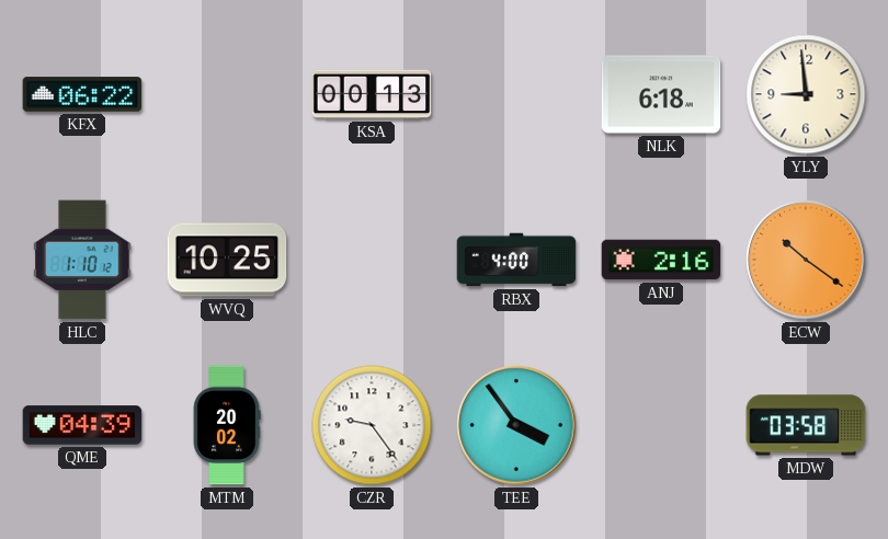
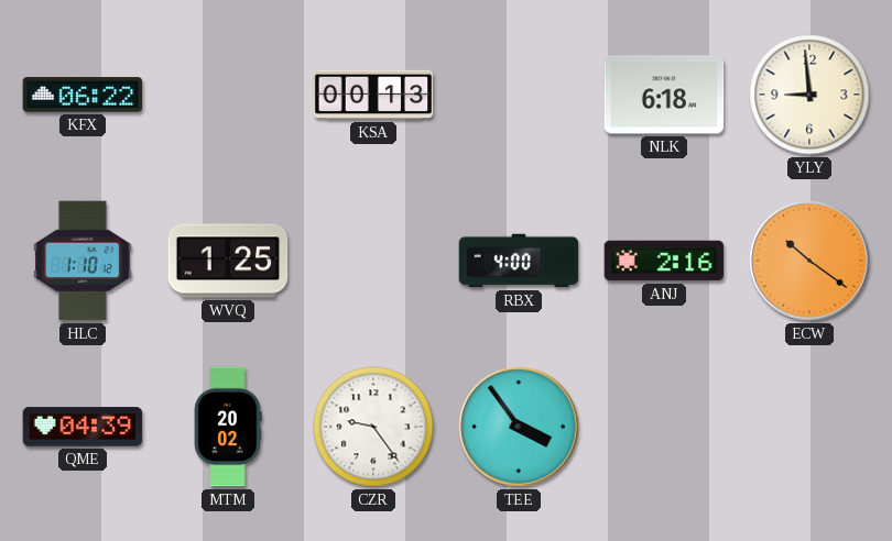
WVQ: 10:25 -> 1:25
MDW: 03:58 -> none
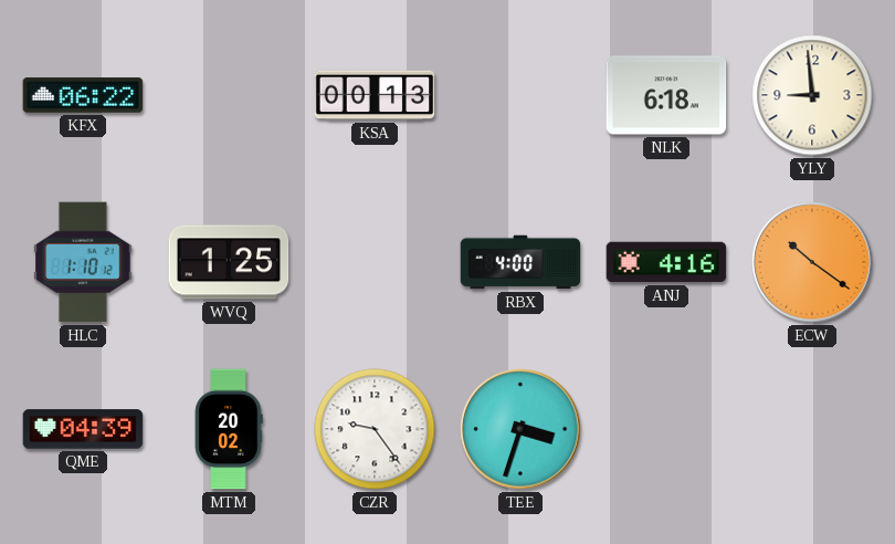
ANJ: 2:16 -> 4:16
TEE: 3:54 -> 3:33
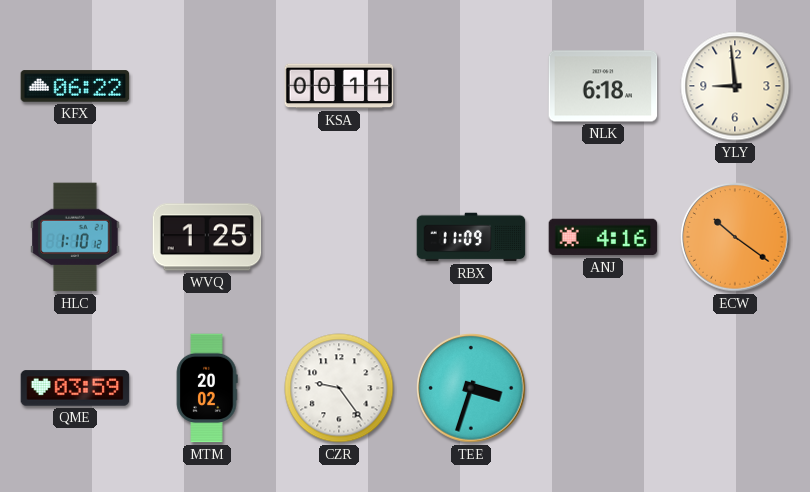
KSA: 00:13 -> 00:11
RBX: 4:00 -> 11:09
QME: 04:39 -> 03:59
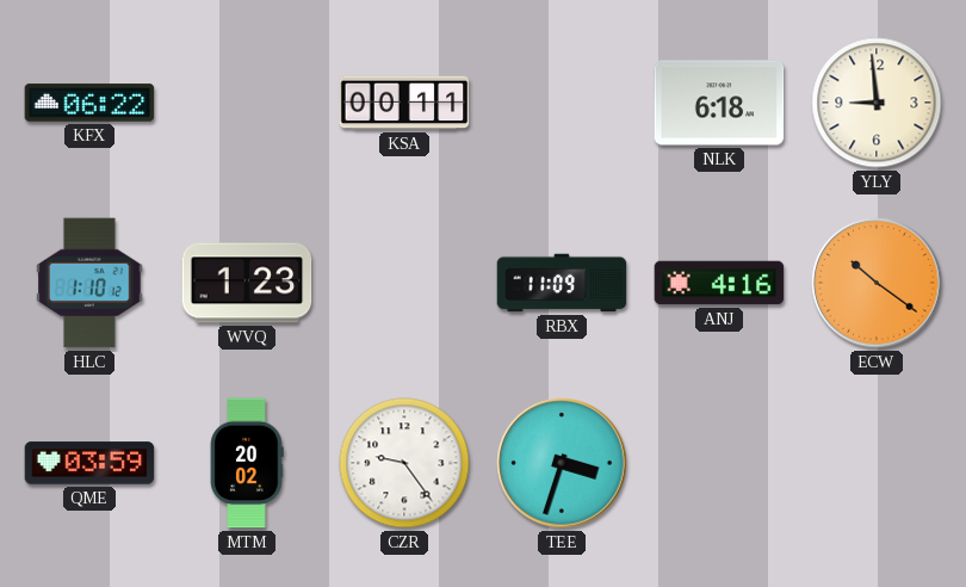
WVQ: 1:25 -> 1:23
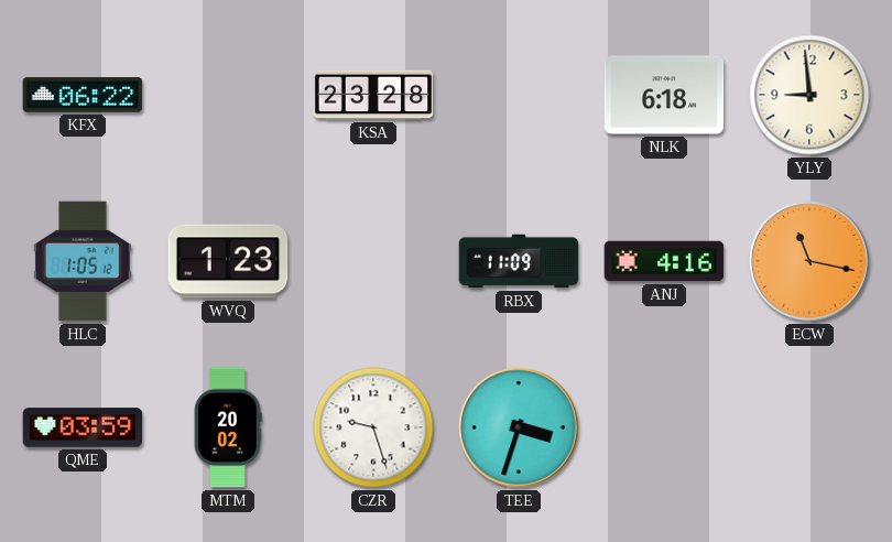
KSA: 00:11 -> 23:28
HLC: 1:10 -> 1:05
ECW: 10:21 -> 11:17
CZR: 9:24 -> 9:27
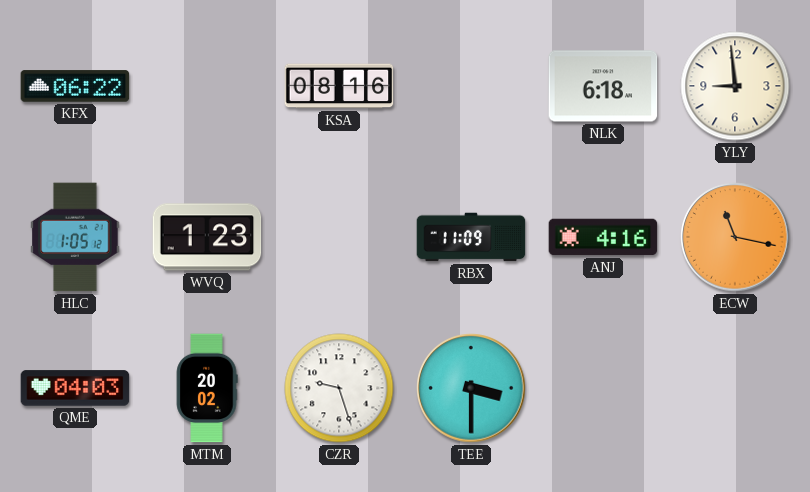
KSA: 23:28 -> 08:16
QME: 03:59 -> 04:03
TEE: 3:33 -> 3:30
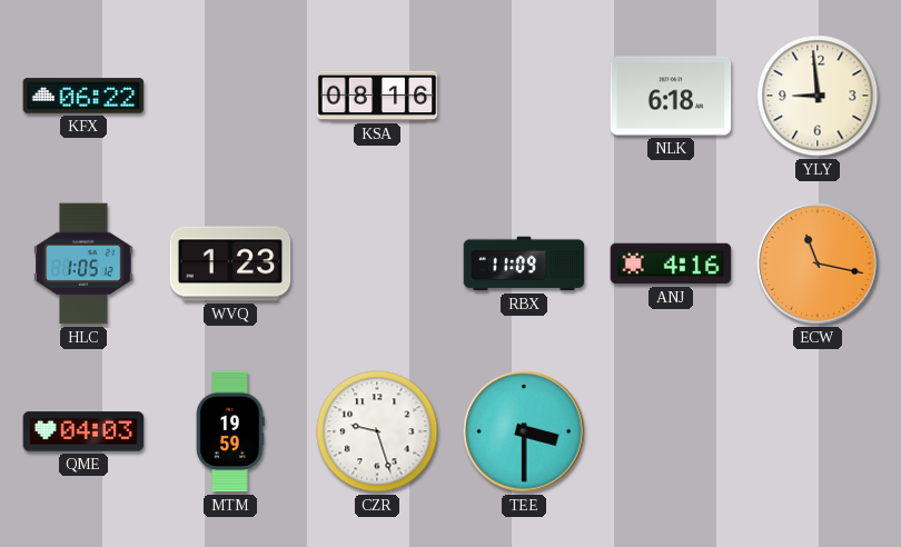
MTM: 20:02 -> 19:59
